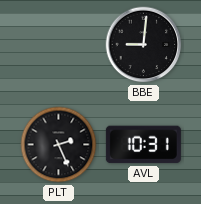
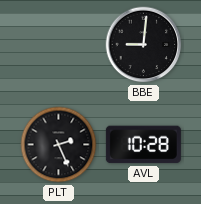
AVL: 10:31 -> 10:28
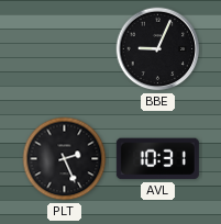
BBE: 9:01 -> 9:04
AVL: 10:28 -> 10:31
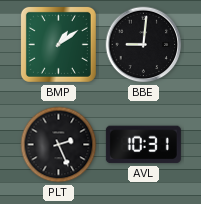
BMP: none -> 1:09
BBE: 9:04 -> 9:01
